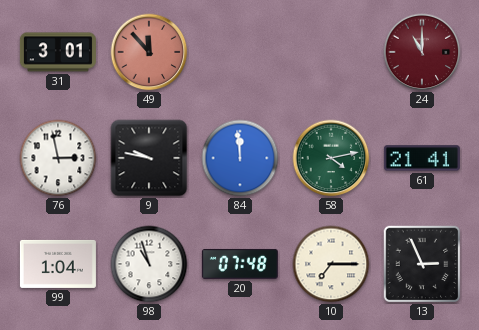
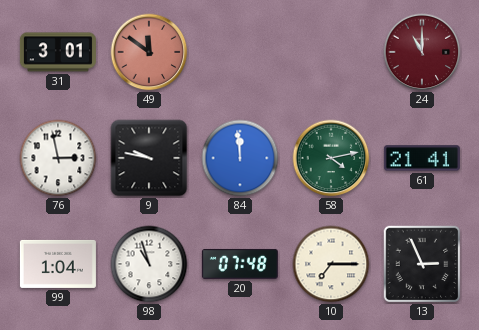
49: 11:53 -> 11:51
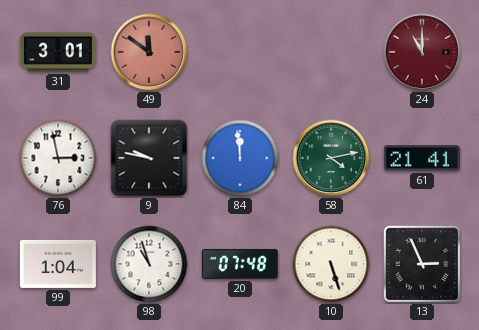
10: 7:15 -> 5:27
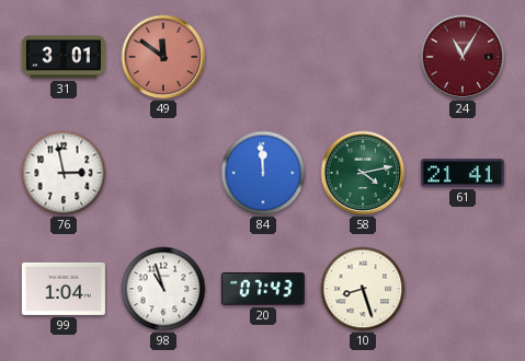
24: 11:00 -> 11:05
9: 9:47 -> none
20: 07:48 -> 07:43
10: 5:27 -> 8:27
13: 2:56 -> none
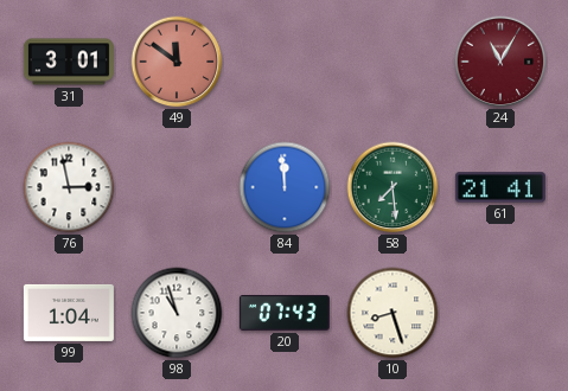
58: 4:13 -> 7:29
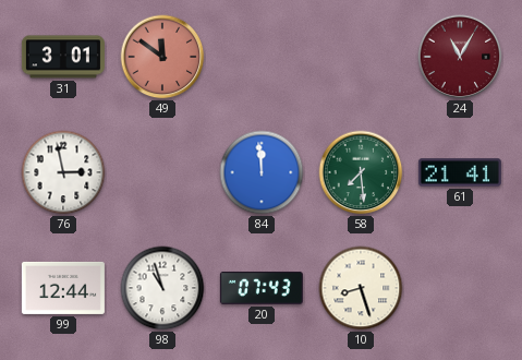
99: 1:04 -> 12:44
